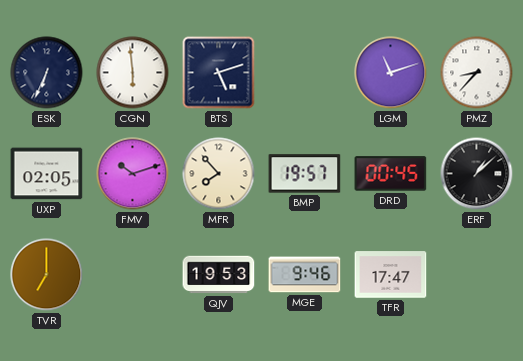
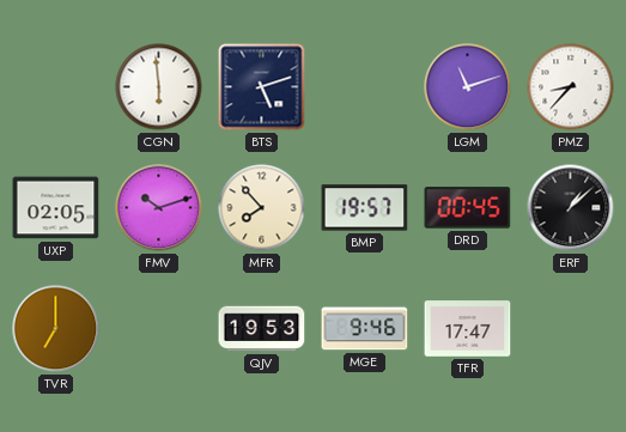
ESK: 6:34 -> none
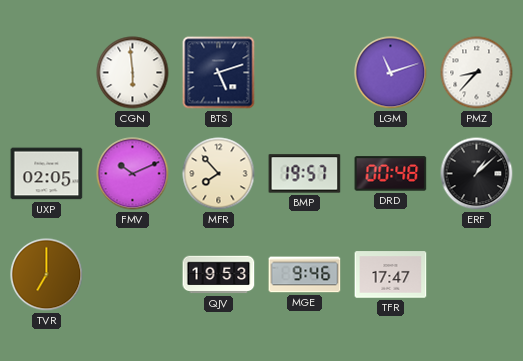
FMV: 10:12 -> 10:11
DRD: 00:45 -> 00:48
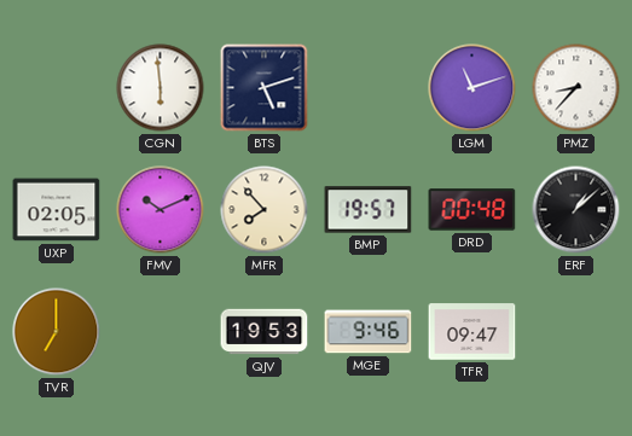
TFR: 17:47 -> 09:47
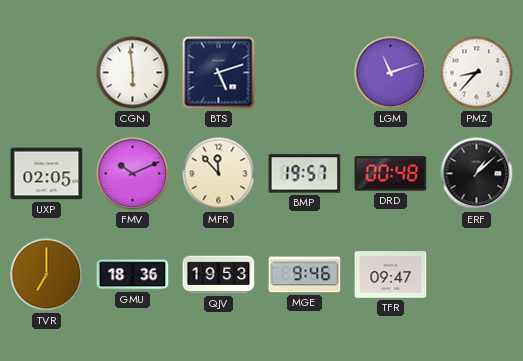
MFR: 7:53 -> 11:53
GMU: none -> 18:36
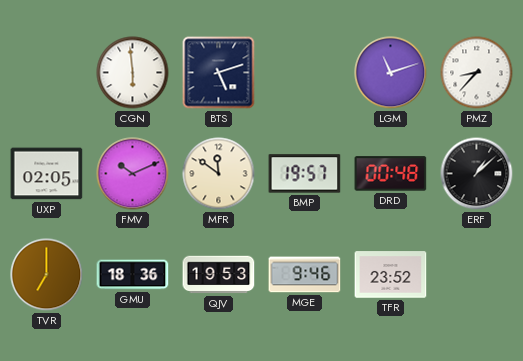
MFR: 11:53 -> 11:51
TFR: 09:47 -> 23:52
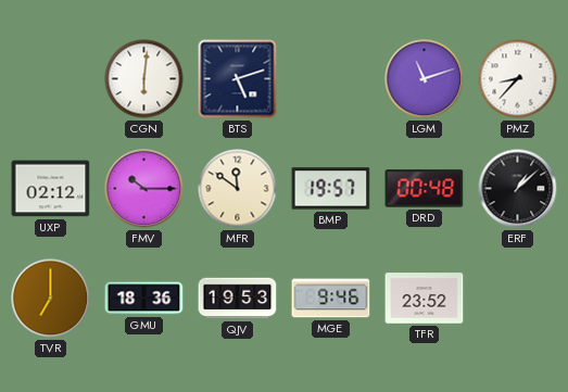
CGN: 5:59 -> 6:01
UXP: 02:05 -> 02:12
FMV: 10:11 -> 10:15
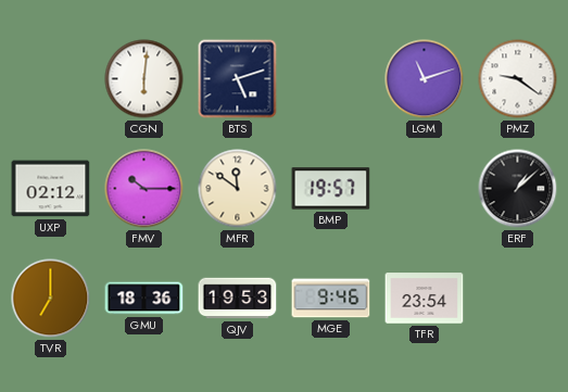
PMZ: 8:37 -> 9:21
DRD: 00:48 -> none
TFR: 23:52 -> 23:54
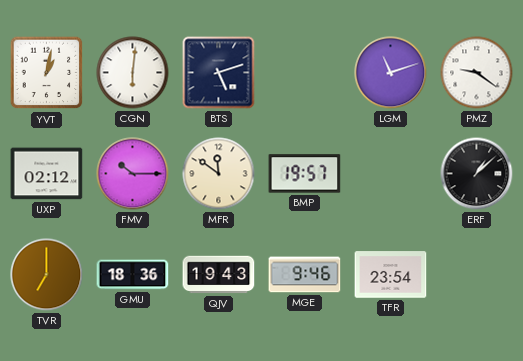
YVT: none -> 1:02
QJV: 19:53 -> 19:43
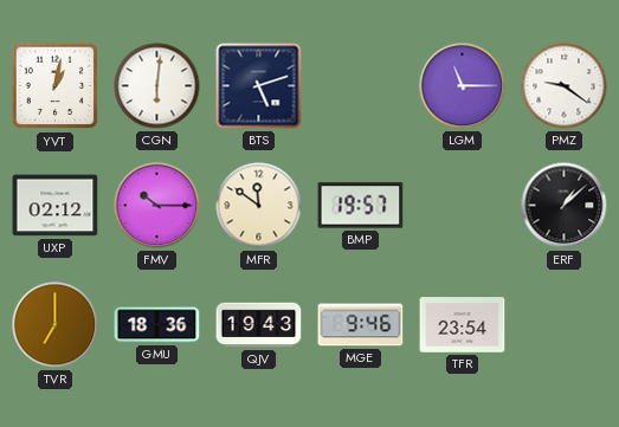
LGM: 11:12 -> 11:15
